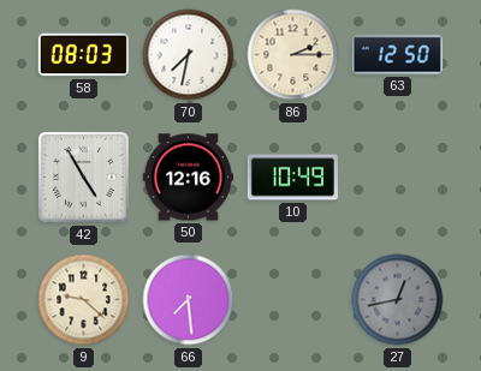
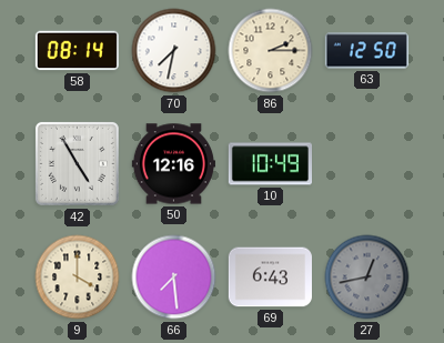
58: 08:03 -> 08:14
9: 9:22 -> 4:00
69: none -> 6:43
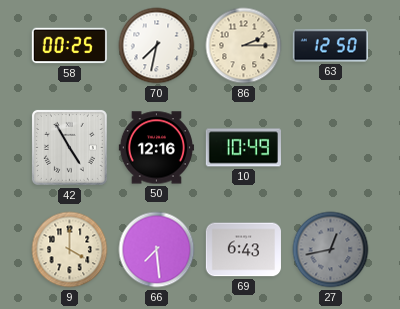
58: 08:14 -> 00:25
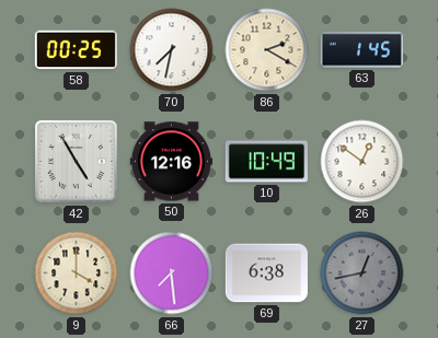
86: 2:15 -> 2:20
63: 12:50 -> 1:45
26: none -> 12:51
69: 6:43 -> 6:38
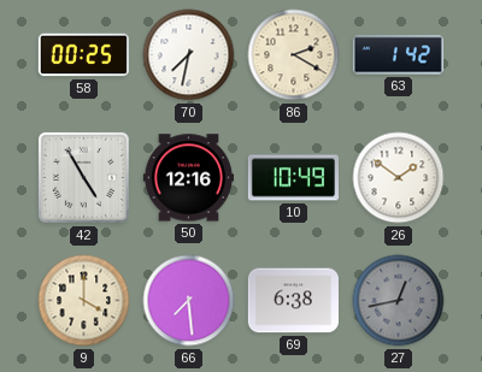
63: 1:45 -> 1:42
26: 12:51 -> 1:51
